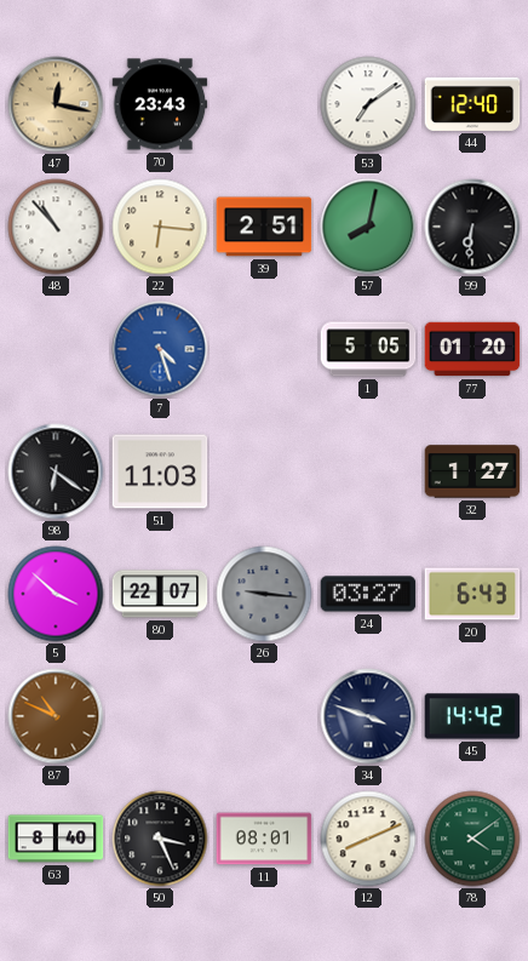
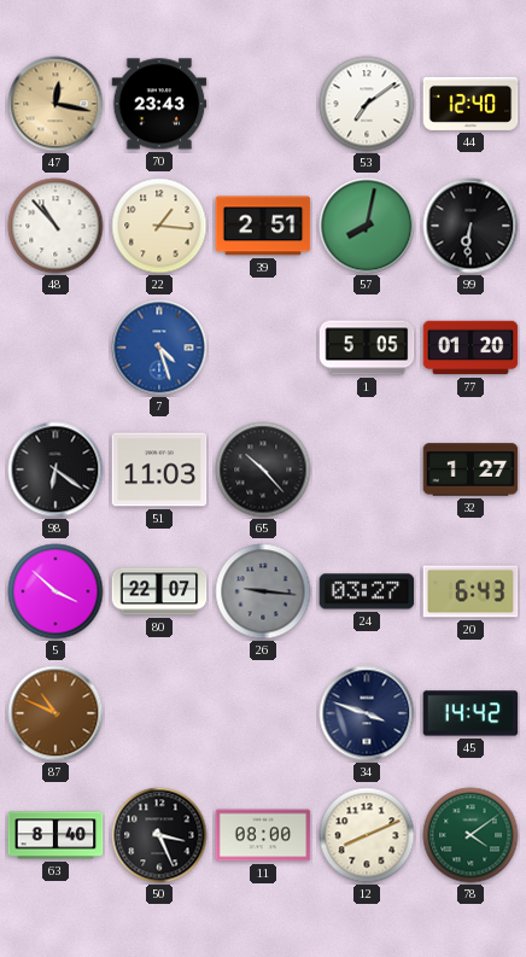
22: 6:16 -> 1:16
65: none -> 10:23
11: 08:01 -> 08:00
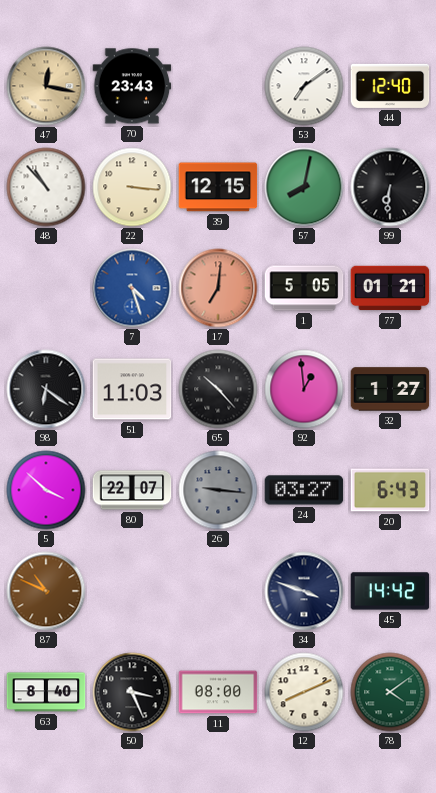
22: 1:16 -> 3:16
39: 2:51 -> 12:15
17: none -> 7:01
77: 01:20 -> 01:21
92: none -> 12:59
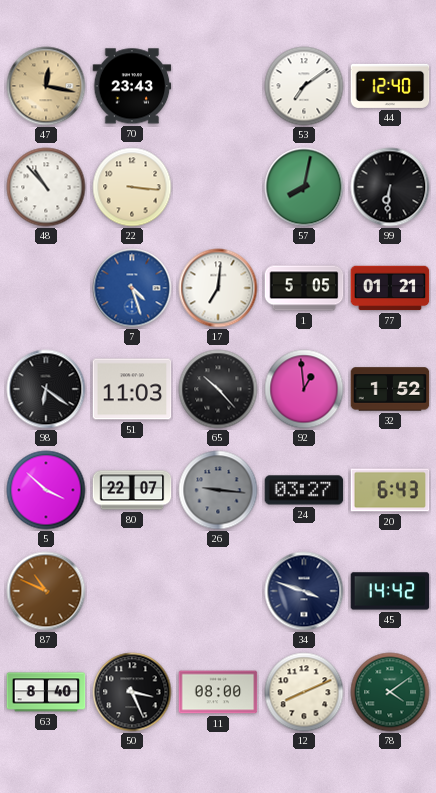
39: 12:15 -> none
17 dial: salmon -> white
32: 1:27 -> 1:52
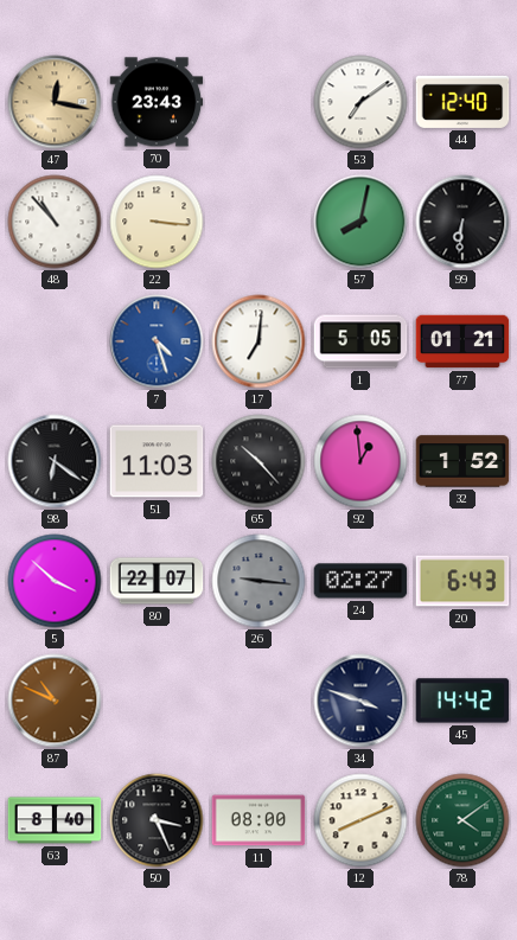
24: 03:27 -> 02:27
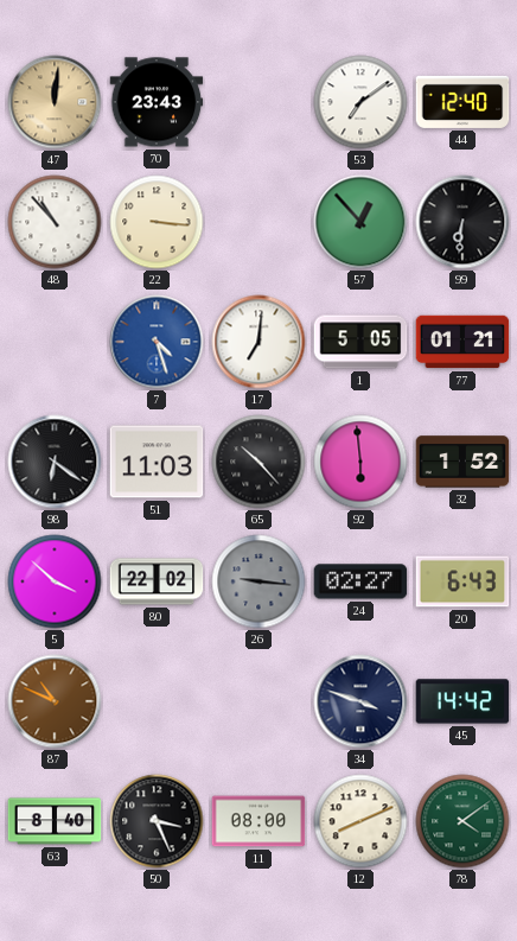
47: 12:17 -> 12:01
57: 8:02 -> 12:53
92: 12:59 -> 5:59
80: 22:07 -> 22:02
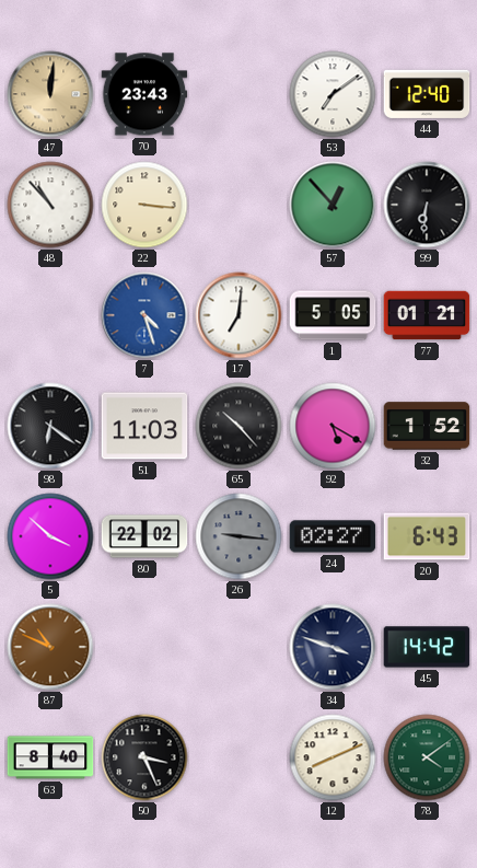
92: 5:59 -> 5:20
11: 08:00 -> none
